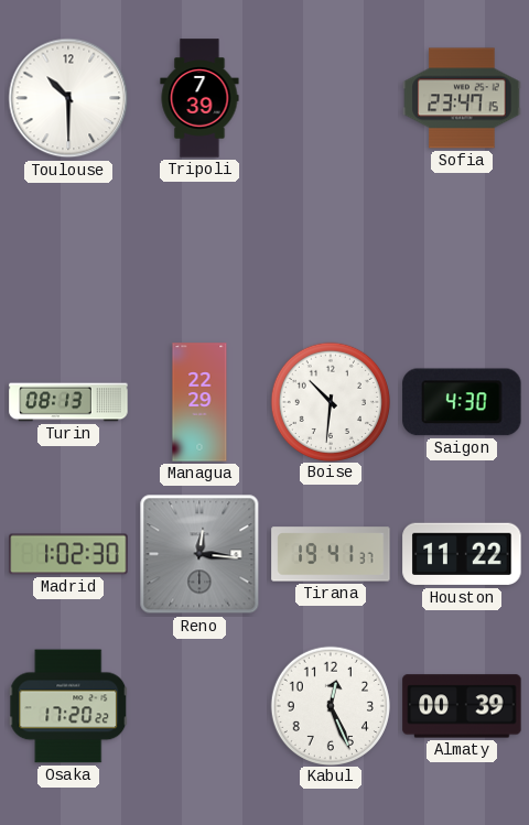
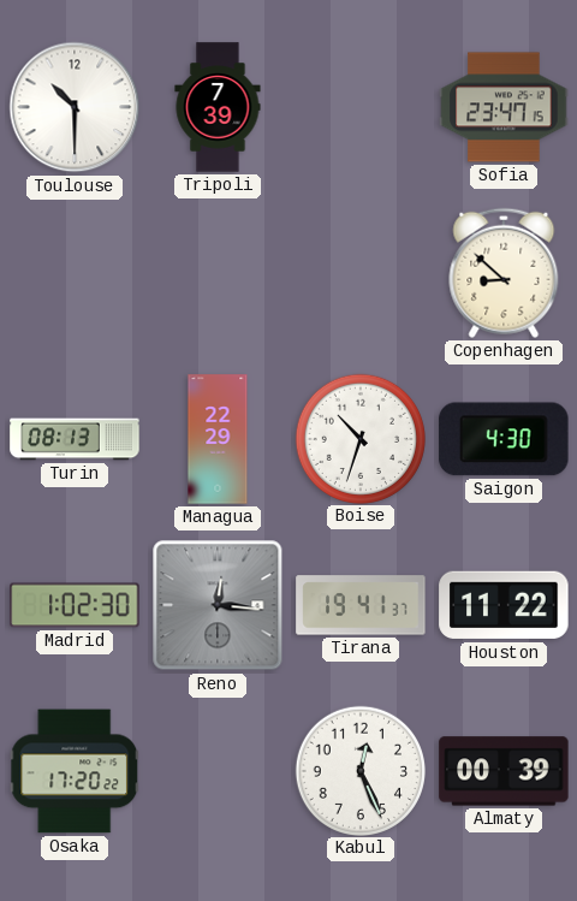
Copenhagen: none -> 8:52
Boise: 10:31 -> 10:33
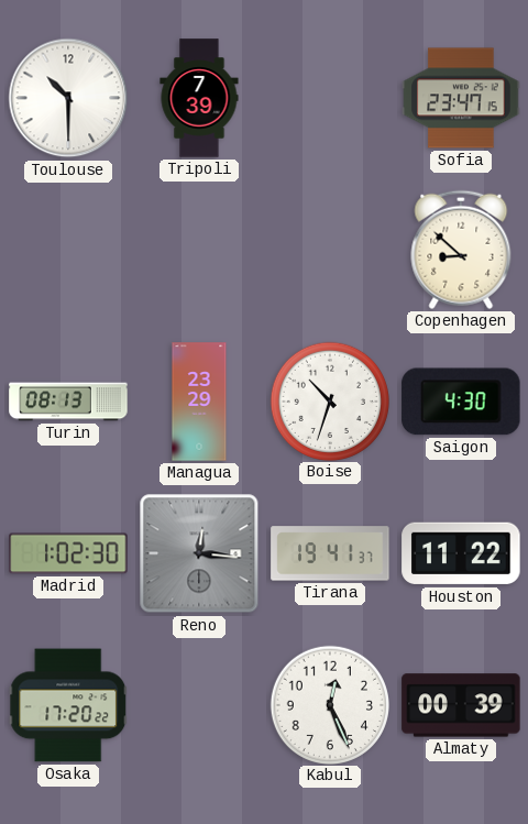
Managua: 22:29 -> 23:29
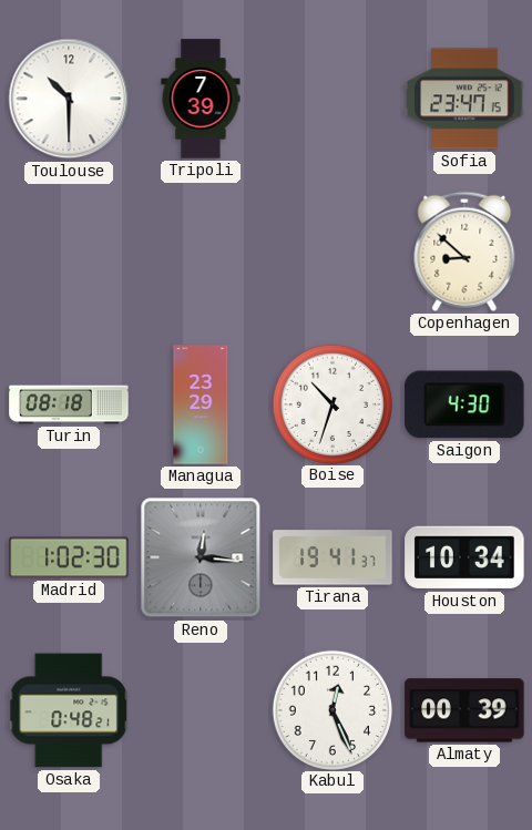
Turin: 08:13 -> 08:18
Houston: 11:22 -> 10:34
Osaka: 17:20 -> 0:48
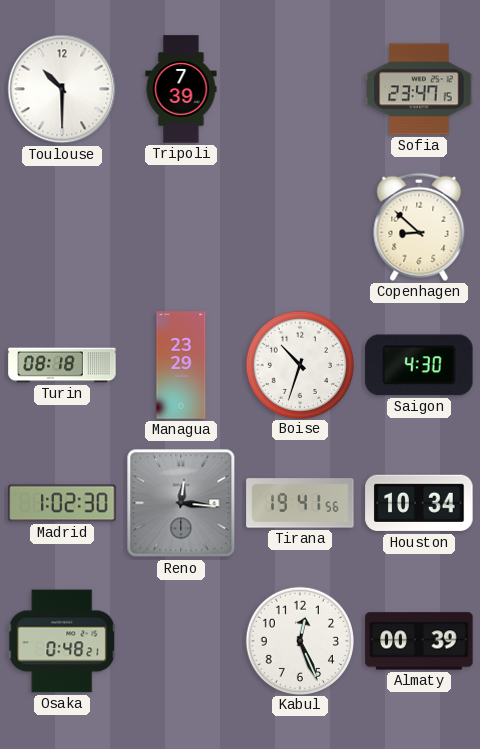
Tirana: 19:41:37 -> 19:41:56
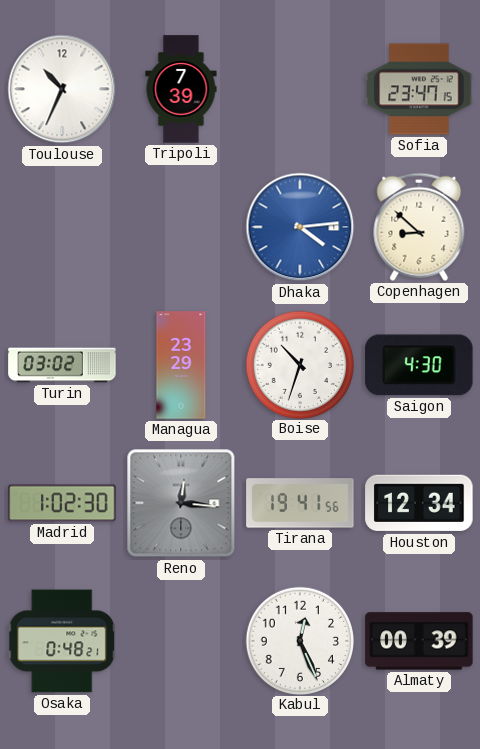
Toulouse: 10:30 -> 10:34
Dhaka: none -> 4:14
Turin: 08:18 -> 03:02
Houston: 10:34 -> 12:34
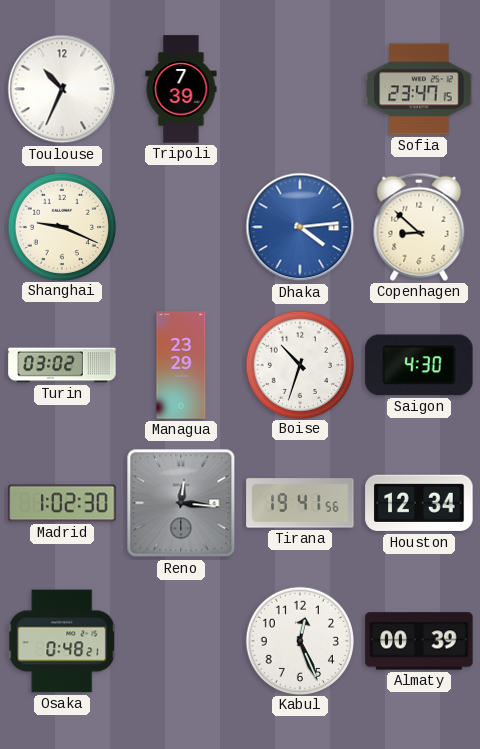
Shanghai: none -> 9:19
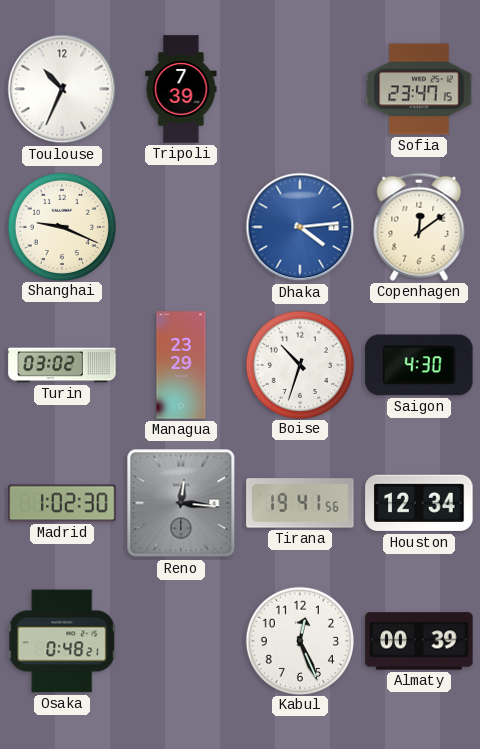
Copenhagen: 8:52 -> 12:09
